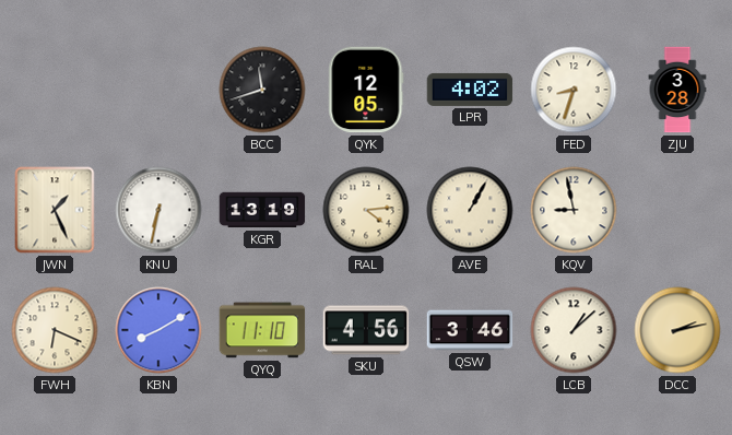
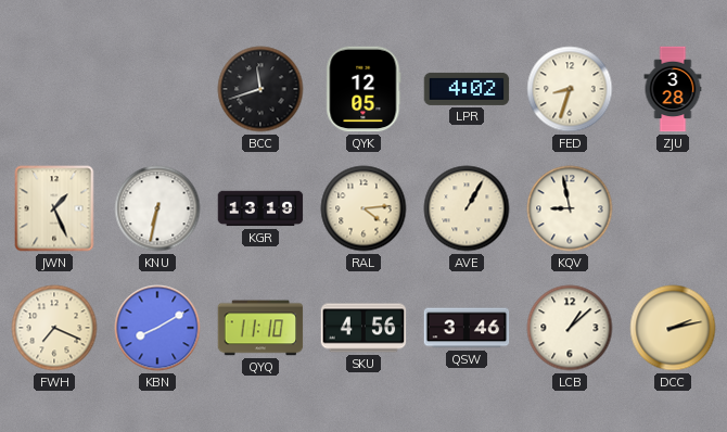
FWH: 6:19 -> 7:19
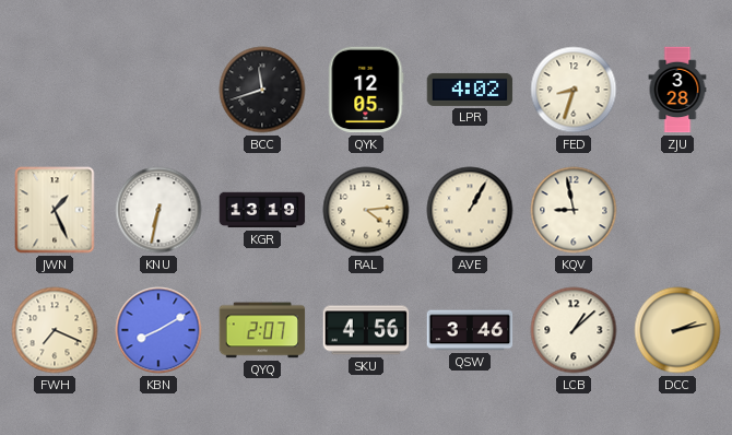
QYQ: 11:10 -> 2:07
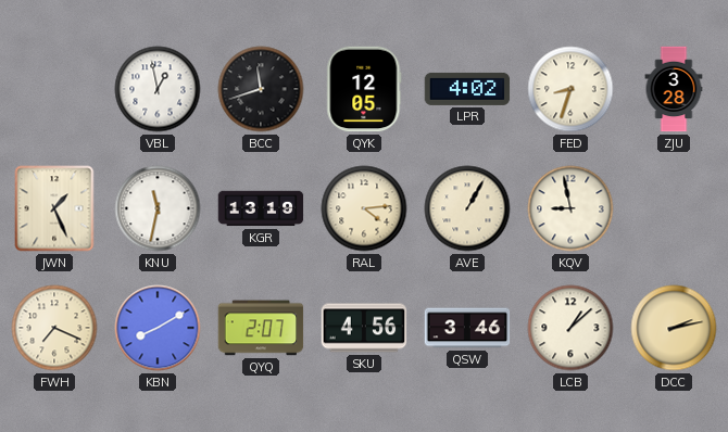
VBL: none -> 12:58
KNU: 6:32 -> 11:32
